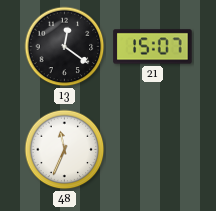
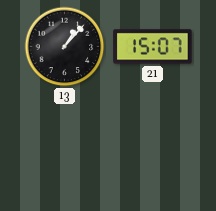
13: 12:21 -> 1:07
48: 11:34 -> none
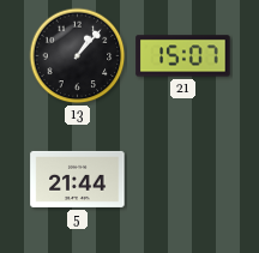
5: none -> 21:44
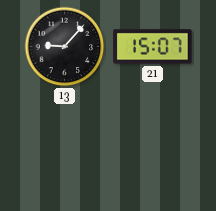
13: 1:07 -> 9:07
5: 21:44 -> none
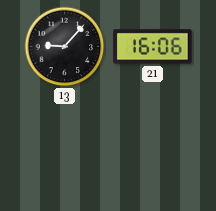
21: 15:07 -> 16:06
